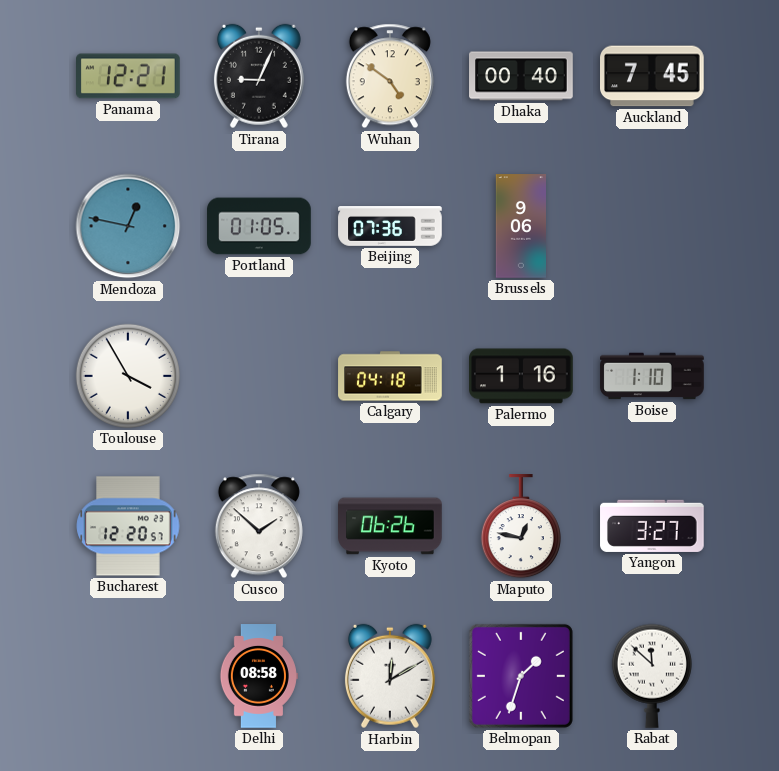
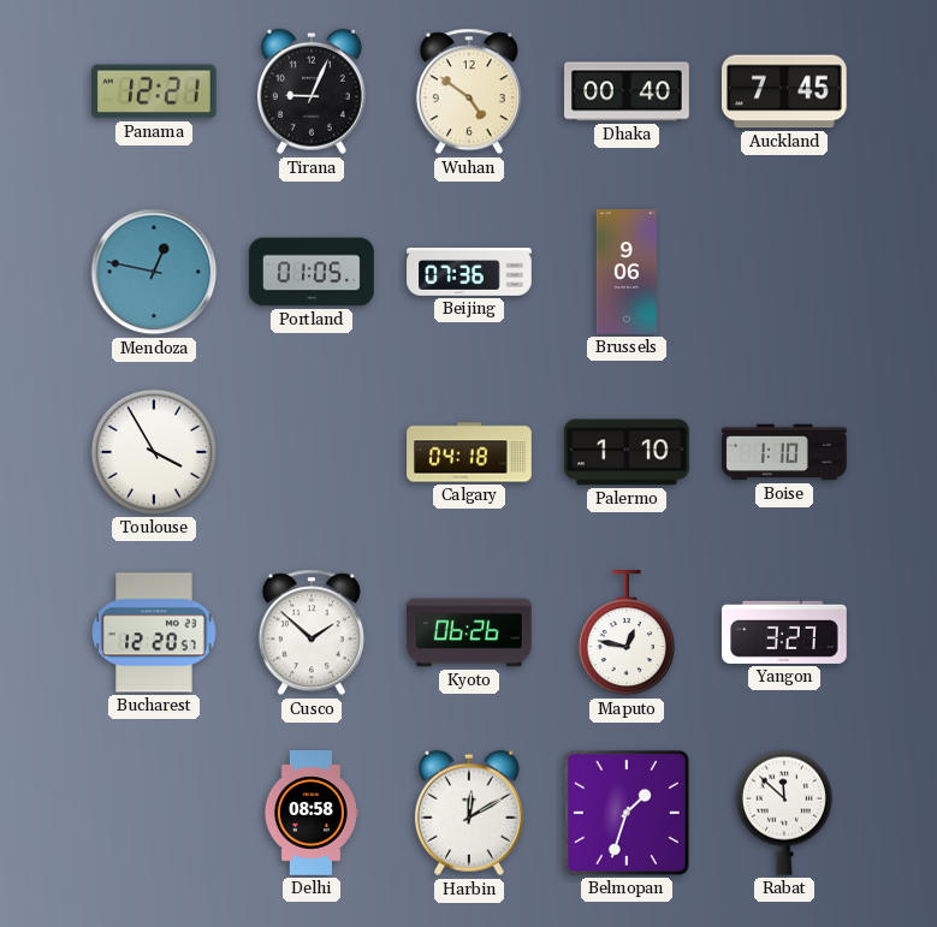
Palermo: 1:16 -> 1:10
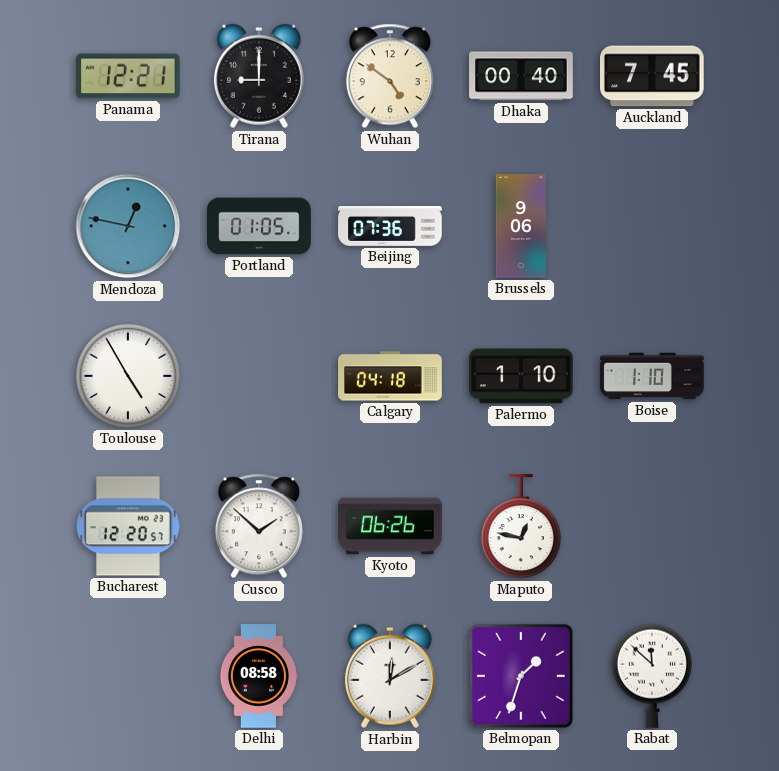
Tirana: 9:04 -> 9:00
Toulouse: 3:55 -> 4:55
Yangon: 3:27 -> none
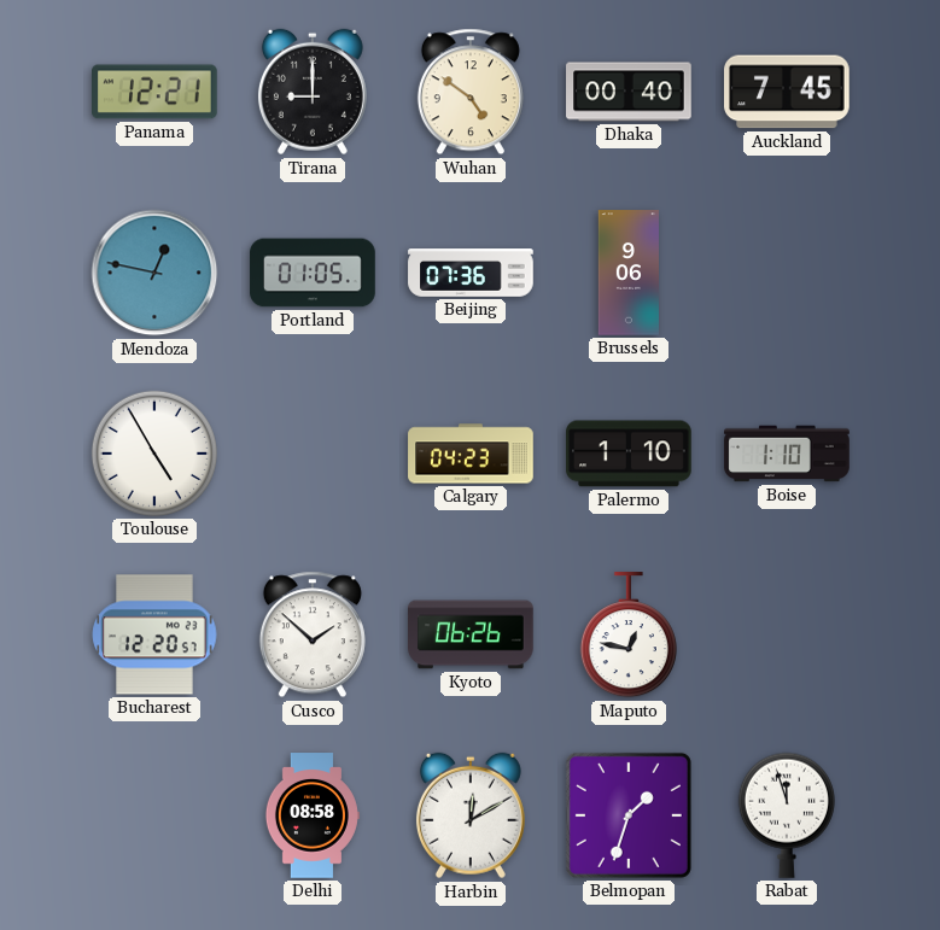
Calgary: 04:18 -> 04:23
Rabat: 11:52 -> 11:57
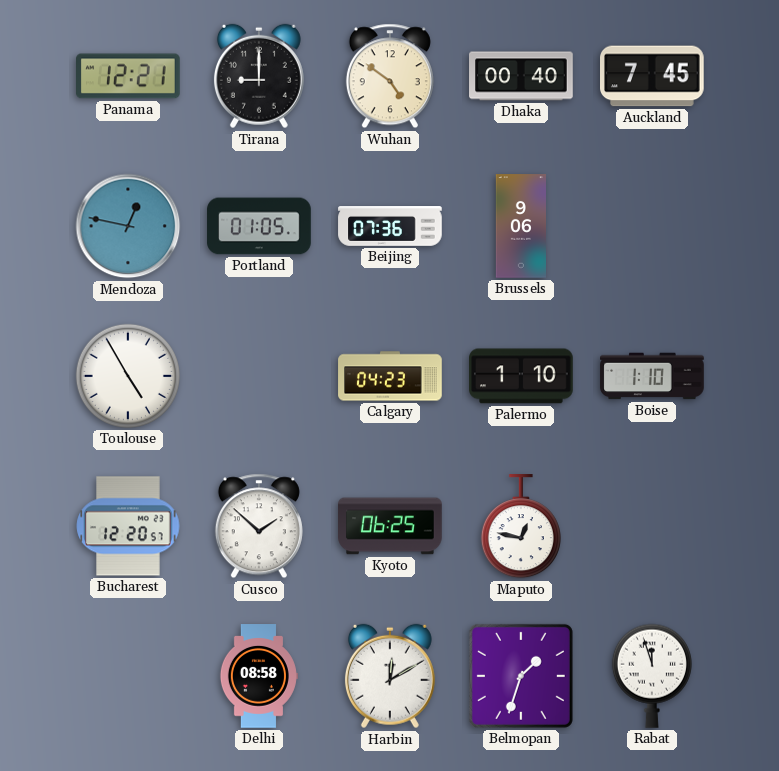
Kyoto: 06:26 -> 06:25
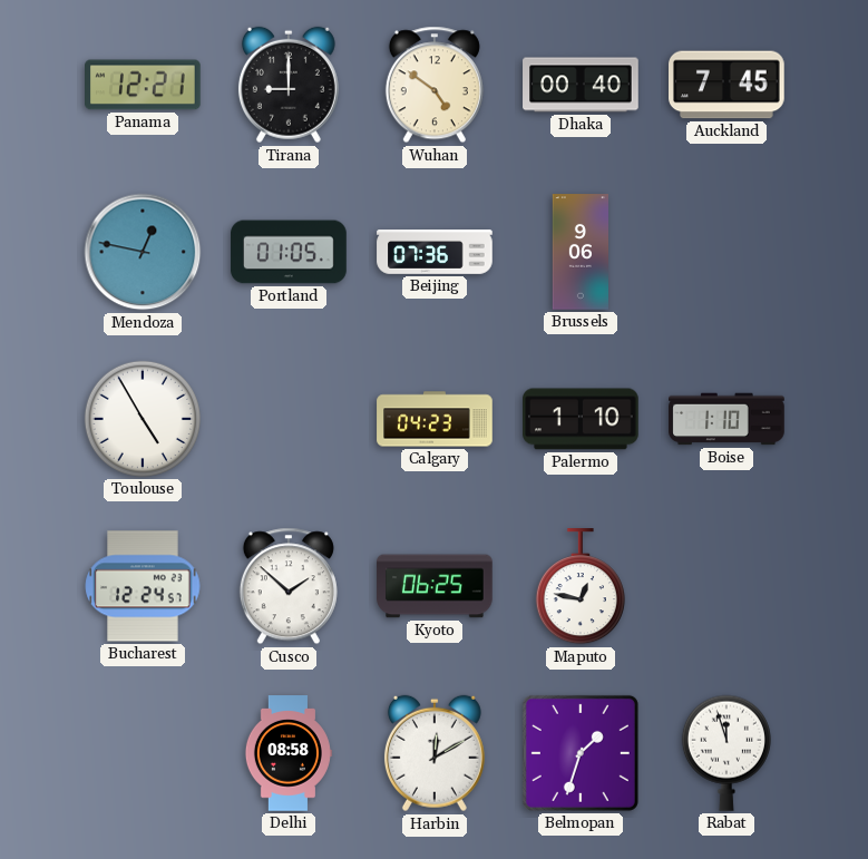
Bucharest: 12:20 -> 12:24
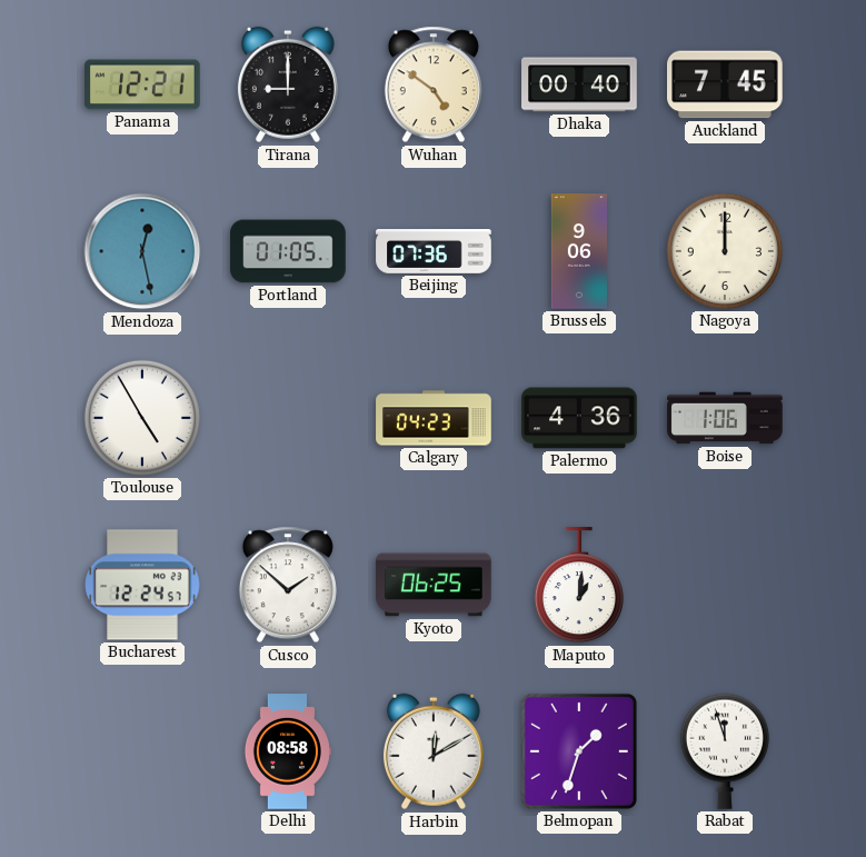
Mendoza: 12:47 -> 12:28
Nagoya: none -> 12:00
Palermo: 1:10 -> 4:36
Boise: 1:10 -> 1:06
Maputo: 12:47 -> 1:01
